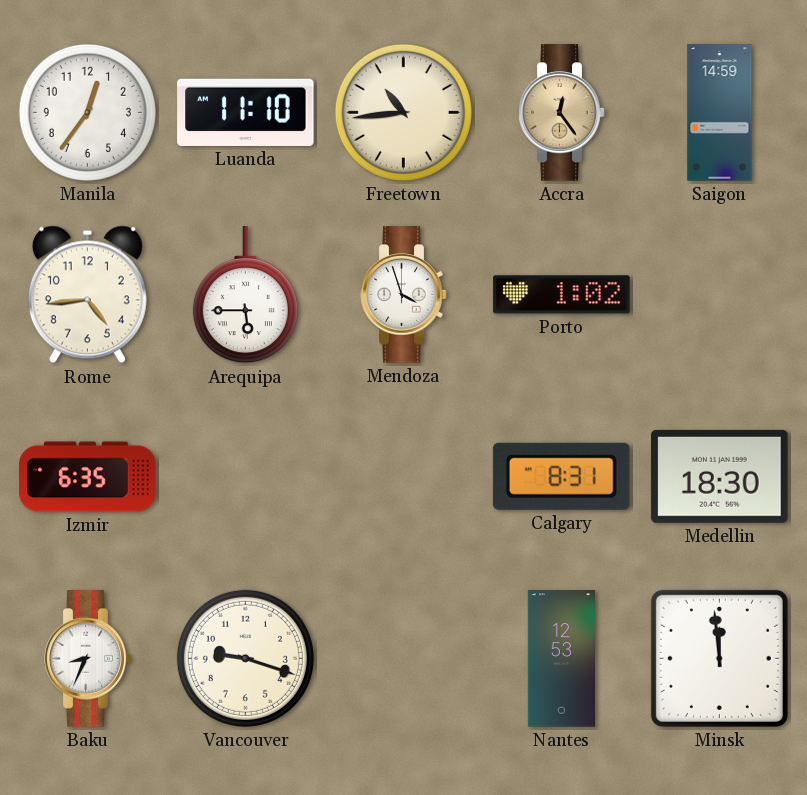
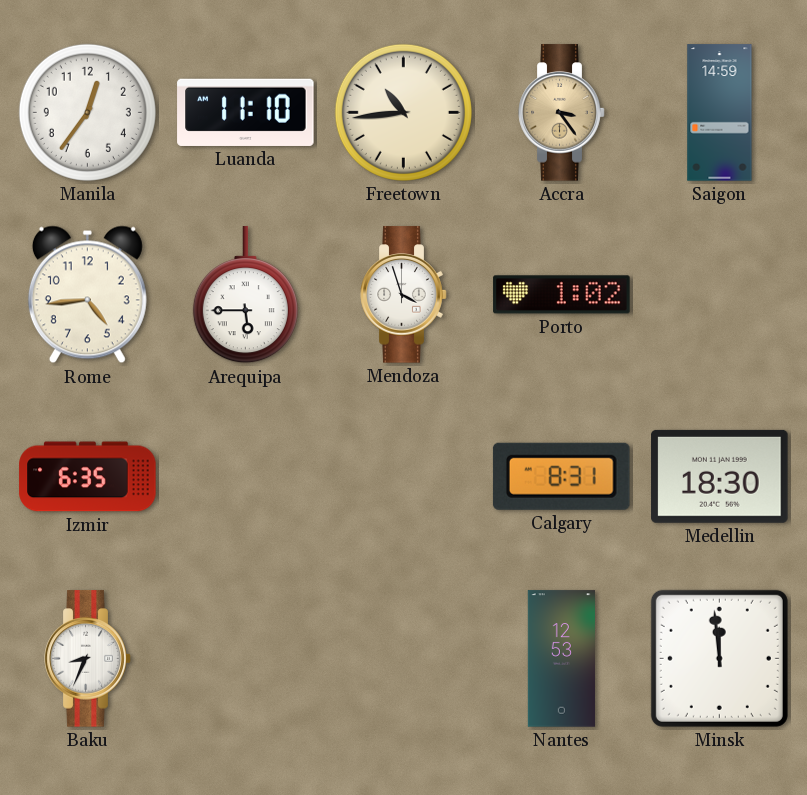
Accra: 12:24 -> 3:24
Vancouver: 9:18 -> none
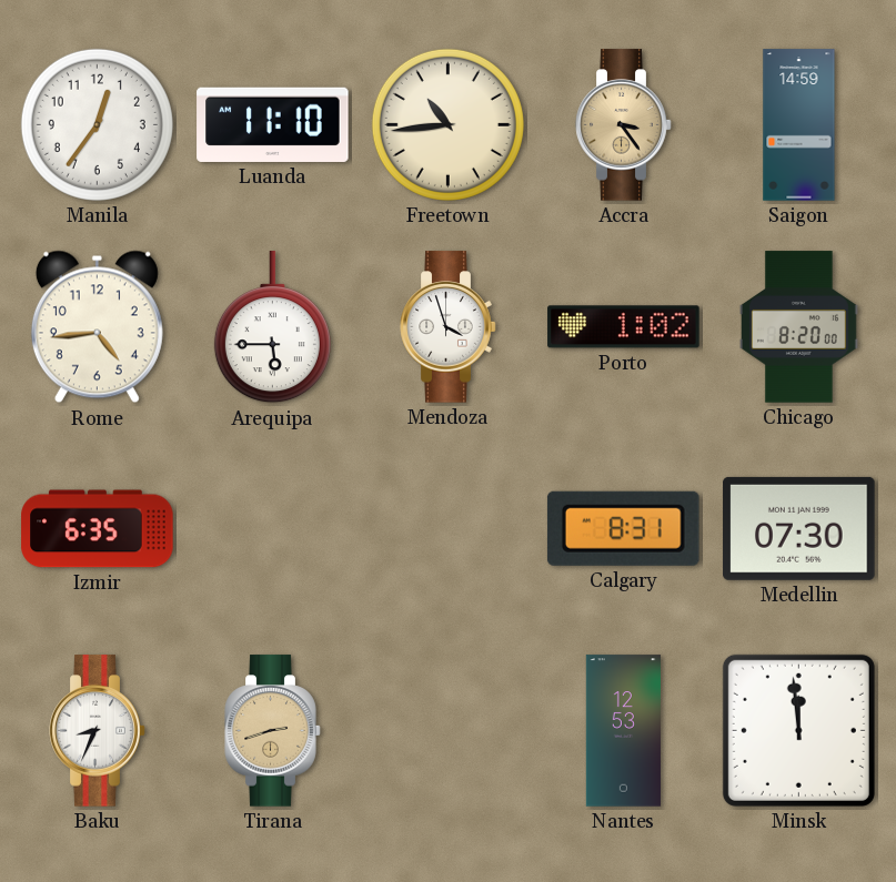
Chicago: none -> 8:20
Medellin: 18:30 -> 07:30
Tirana: none -> 2:42
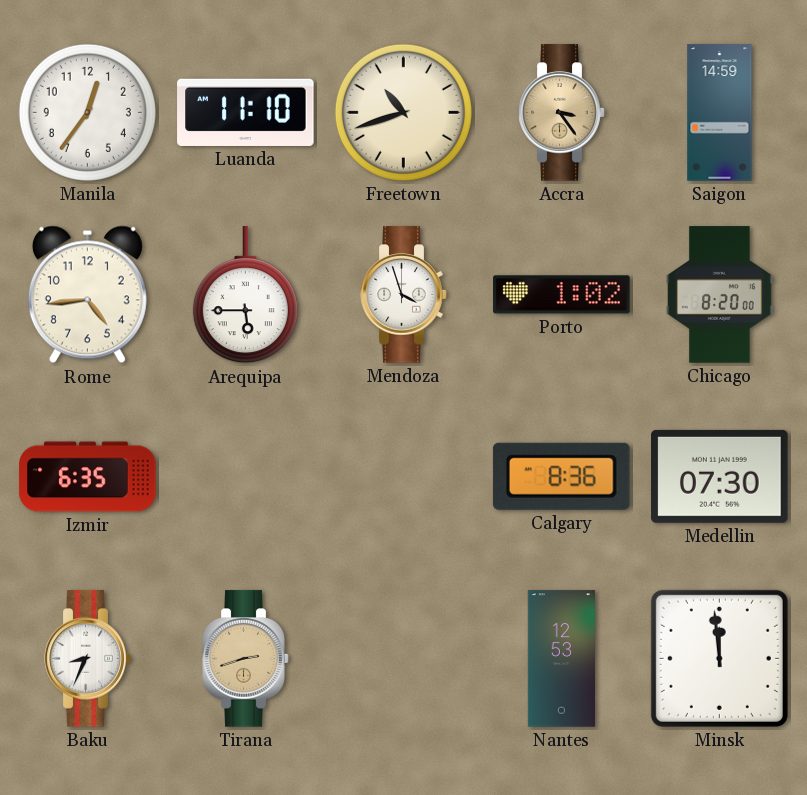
Freetown: 10:44 -> 10:42
Calgary: 8:31 -> 8:36
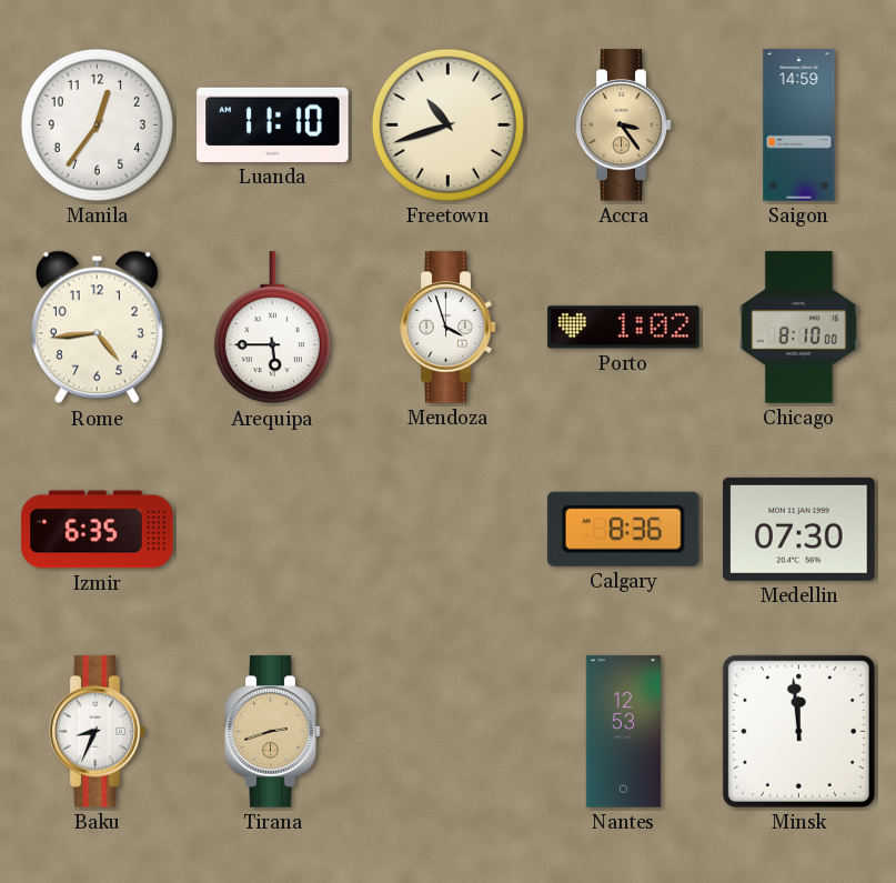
Chicago: 8:20 -> 8:10
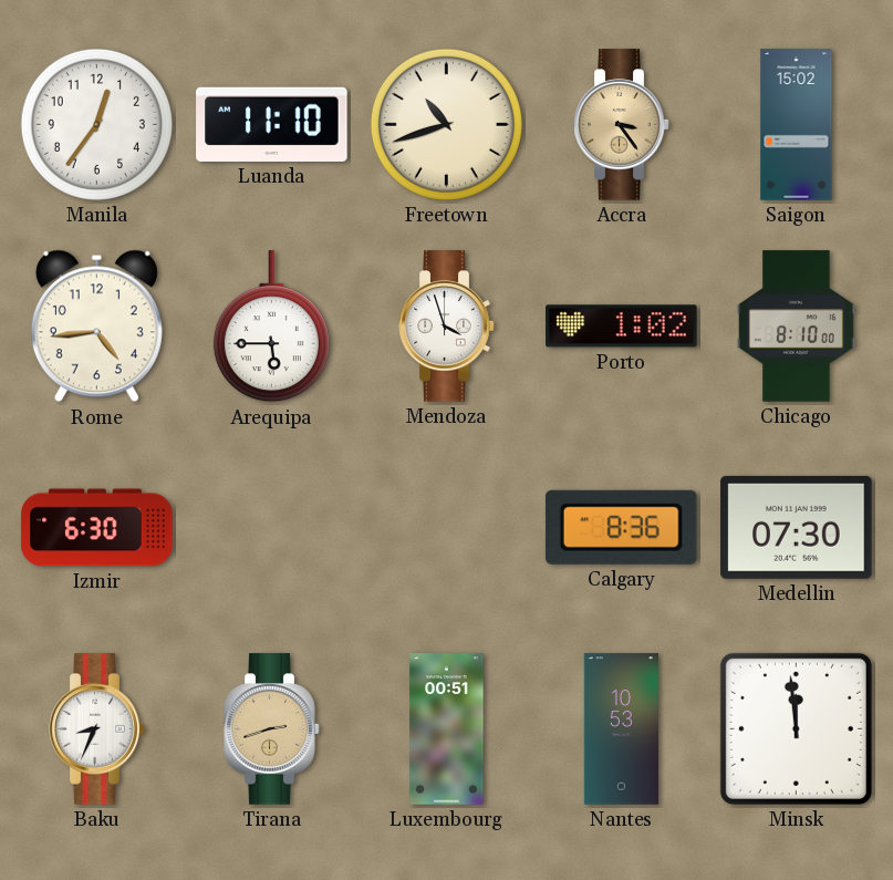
Saigon: 14:59 -> 15:02
Izmir: 6:35 -> 6:30
Luxembourg: none -> 00:51
Nantes: 12:53 -> 10:53
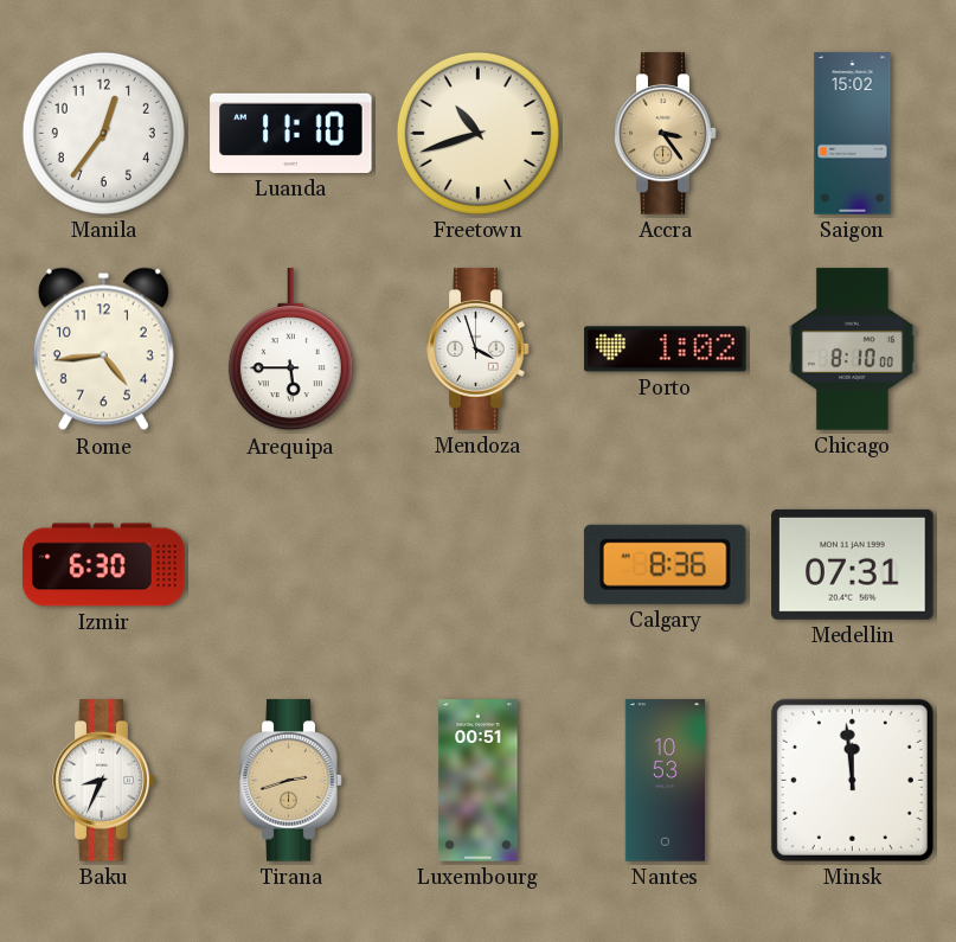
Medellin: 07:30 -> 07:31
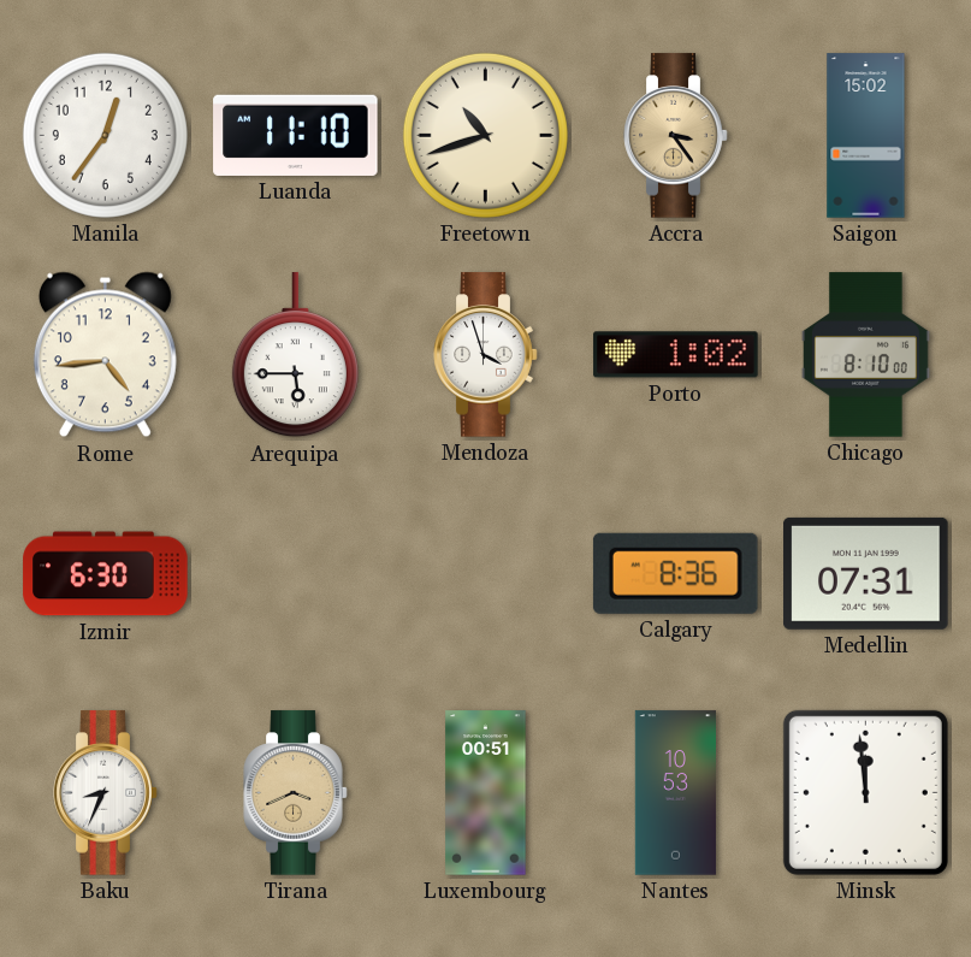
Tirana: 2:42 -> 3:41
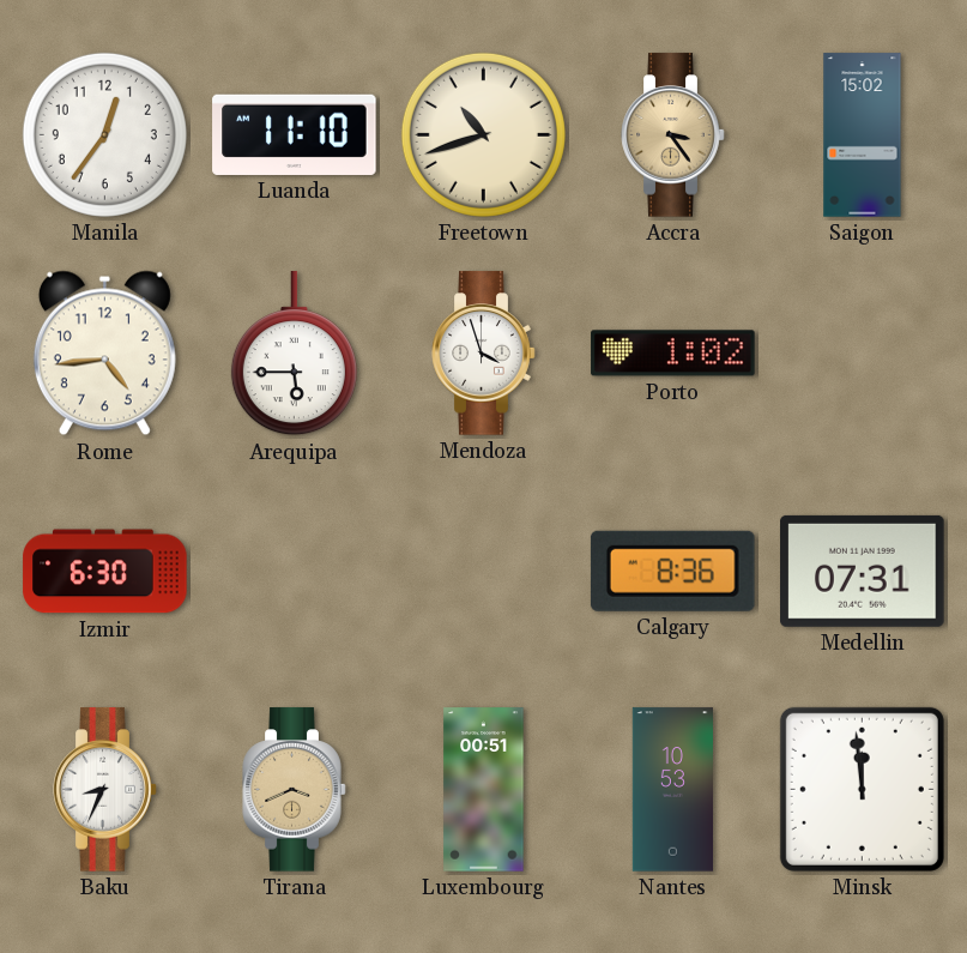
Chicago: 8:10 -> none
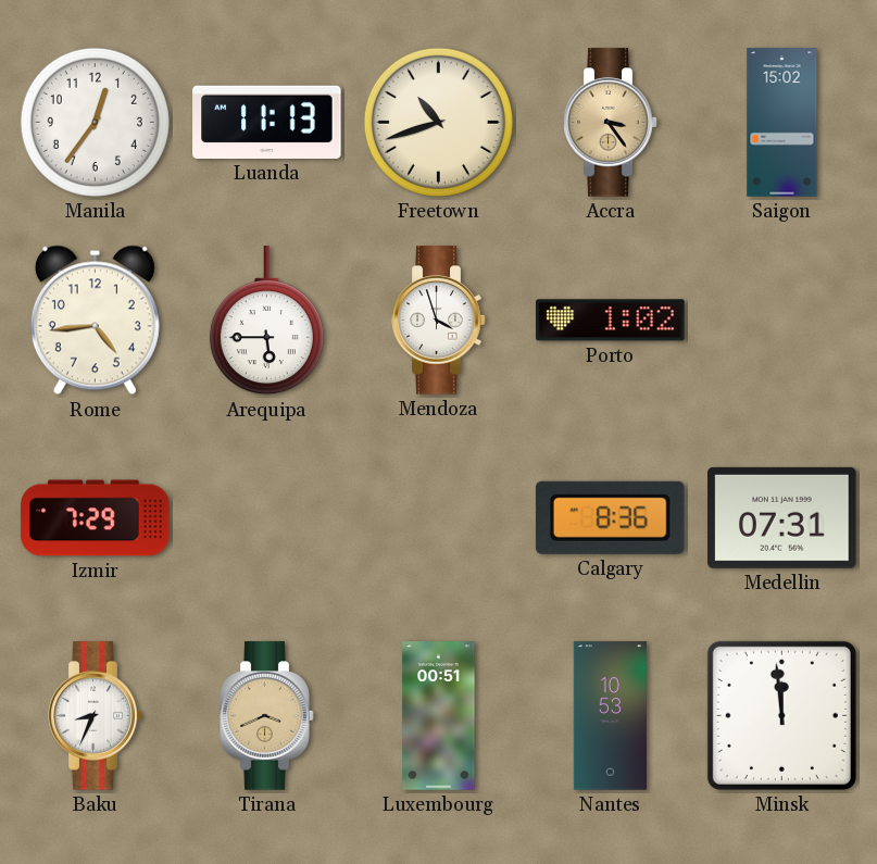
Luanda: 11:10 -> 11:13
Izmir: 6:30 -> 7:29
